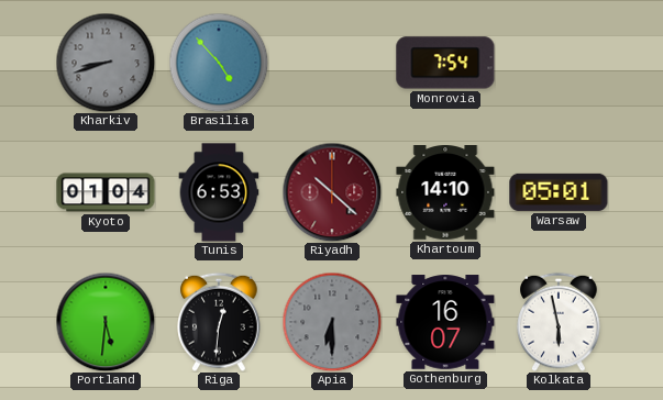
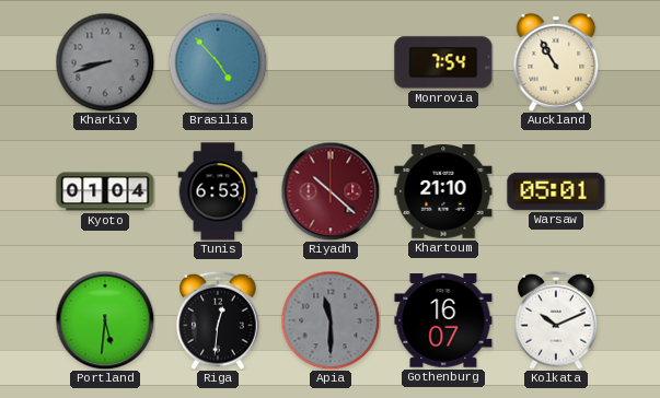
Auckland: none -> 10:55
Khartoum: 14:10 -> 21:10
Apia: 6:30 -> 11:30
Kolkata: 5:58 -> 10:11
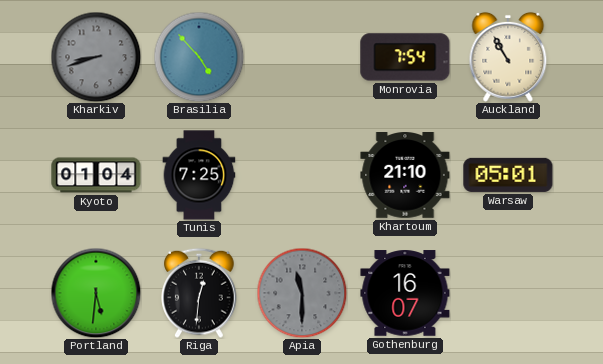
Tunis: 6:53 -> 7:25
Riyadh: 10:22 -> none
Kolkata: 10:11 -> none
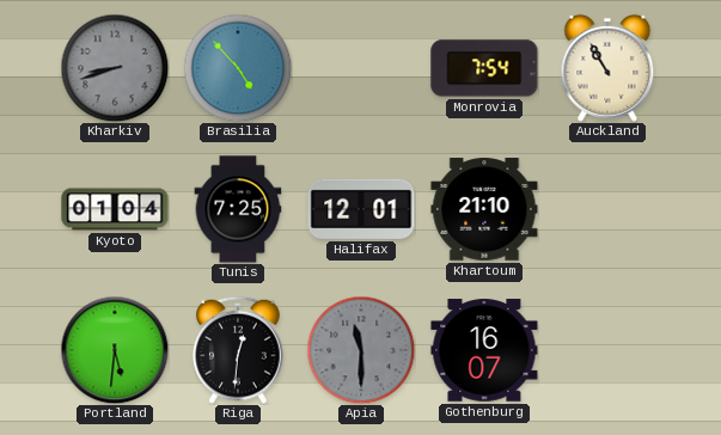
Halifax: none -> 12:01
Warsaw: 05:01 -> none
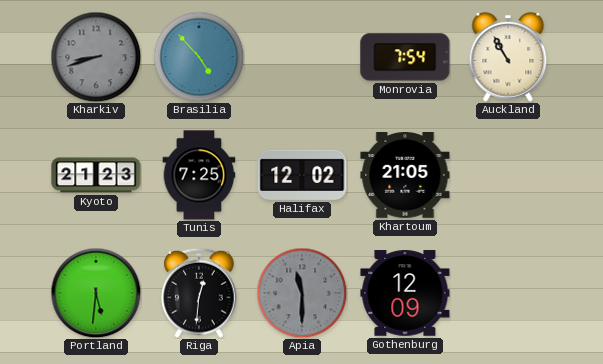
Kyoto: 01:04 -> 21:23
Halifax: 12:01 -> 12:02
Khartoum: 21:10 -> 21:05
Gothenburg: 16:07 -> 12:09
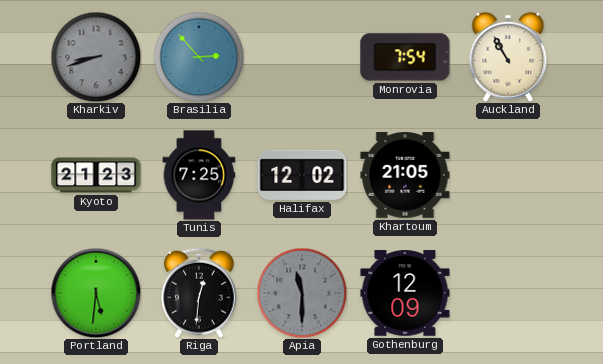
Brasilia: 4:53 -> 2:53
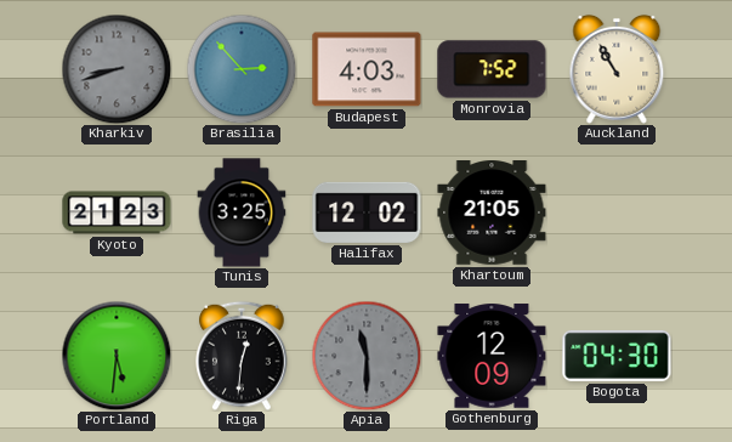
Budapest: none -> 4:03
Monrovia: 7:54 -> 7:52
Tunis: 7:25 -> 3:25
Bogota: none -> 04:30
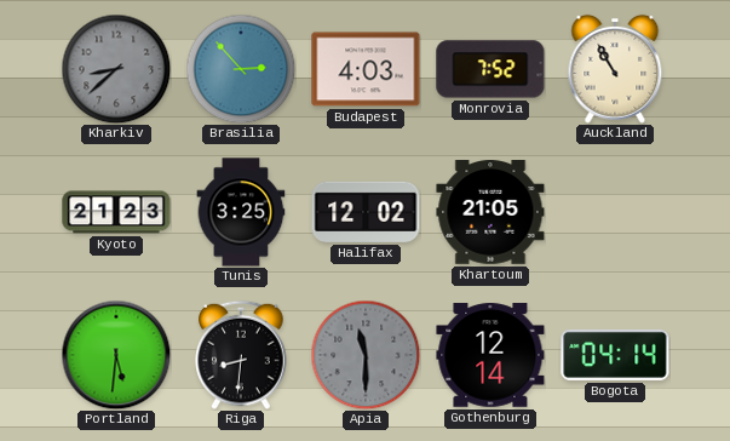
Kharkiv: 8:42 -> 8:38
Riga: 12:31 -> 8:31
Gothenburg: 12:09 -> 12:14
Bogota: 04:30 -> 04:14
